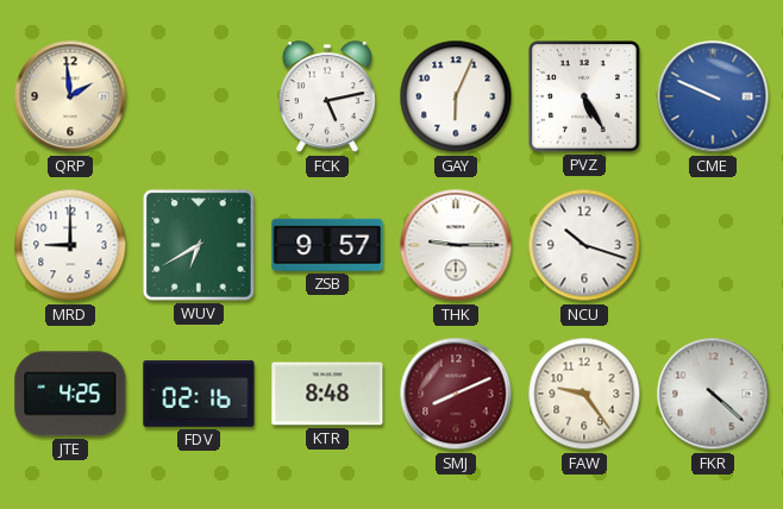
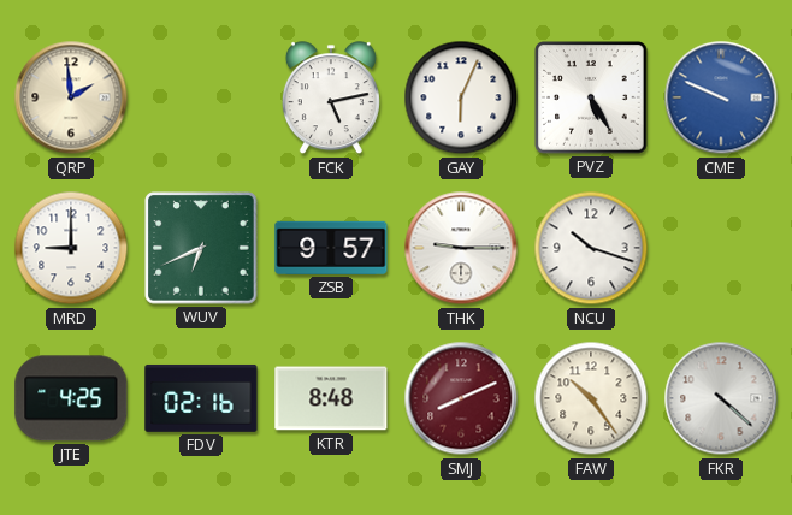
WUV: 6:40 -> 6:41
FAW: 9:24 -> 10:24
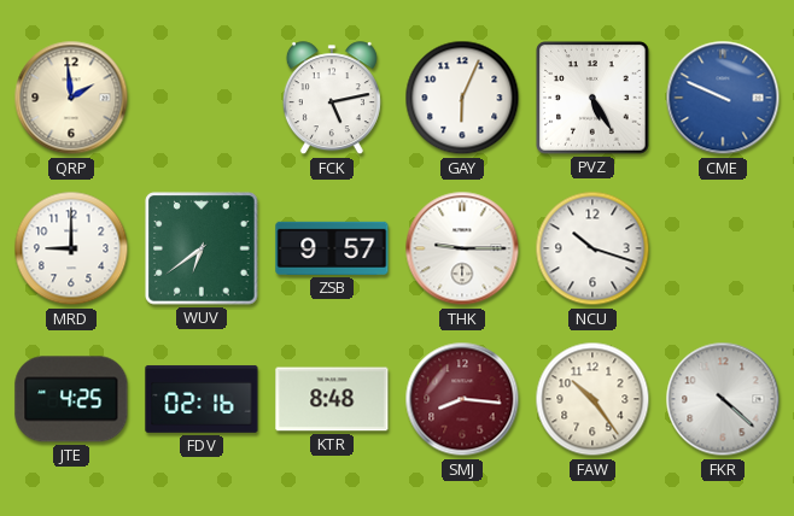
WUV: 6:41 -> 6:39
SMJ: 8:11 -> 8:16
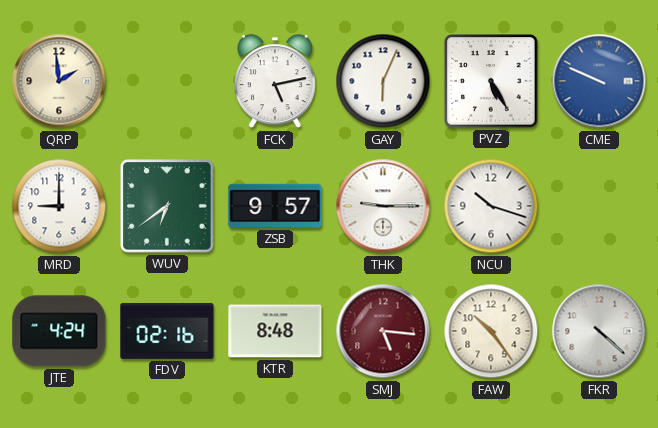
JTE: 4:25 -> 4:24
SMJ: 8:16 -> 5:16
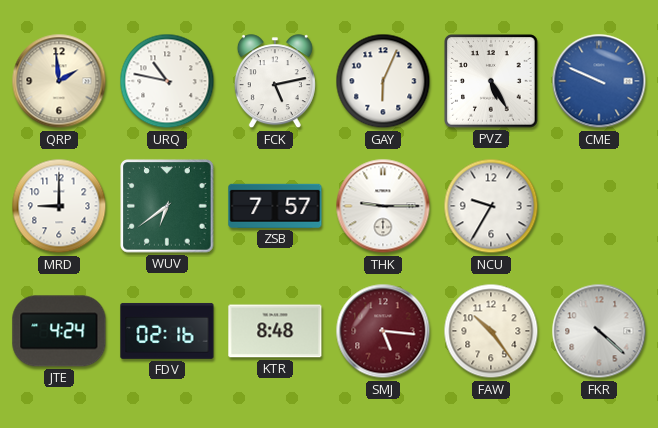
URQ: none -> 10:47
ZSB: 9:57 -> 7:57
NCU: 10:18 -> 9:35
